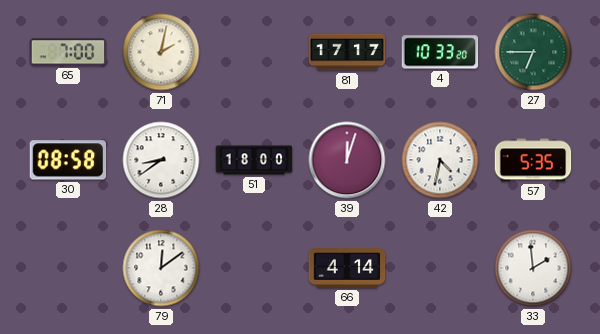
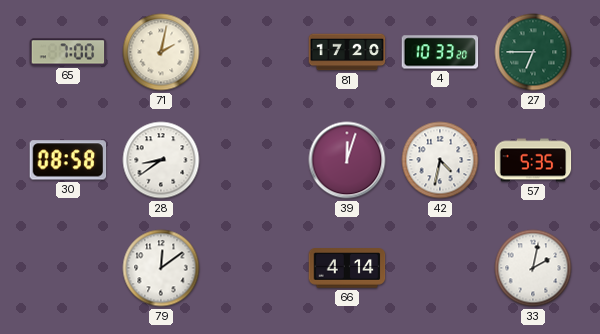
81: 17:17 -> 17:20
51: 18:00 -> none
33: 1:59 -> 2:02
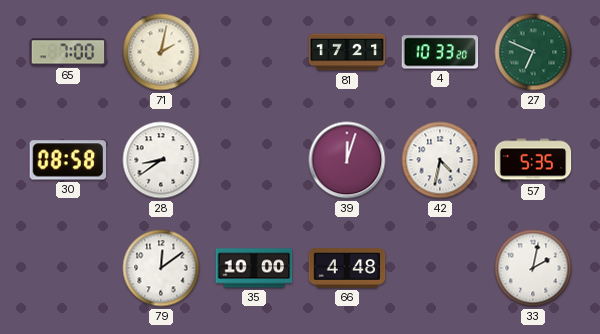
81: 17:20 -> 17:21
27: 6:45 -> 6:49
35: none -> 10:00
66: 4:14 -> 4:48
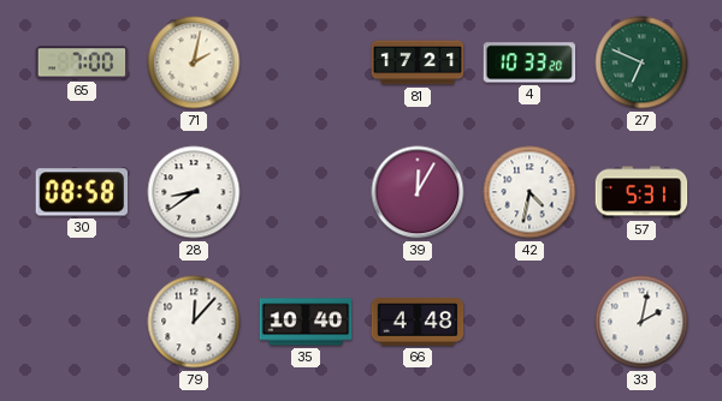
39: 12:03 -> 12:05
57: 5:35 -> 5:31
79: 12:09 -> 12:07
35: 10:00 -> 10:40
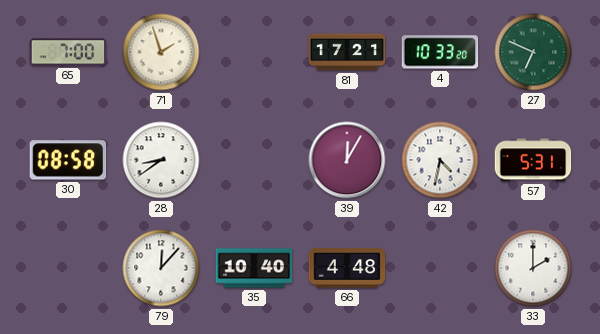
71: 2:02 -> 1:57
33: 2:02 -> 2:00
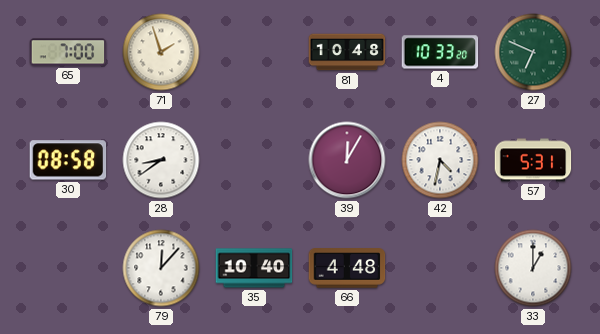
81: 17:21 -> 10:48
33: 2:00 -> 1:00
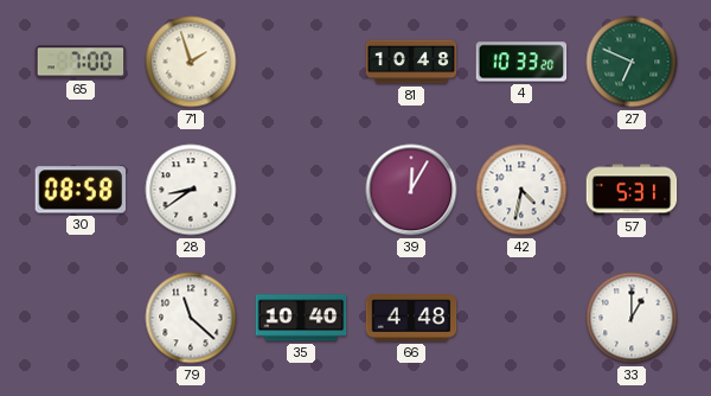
79: 12:07 -> 11:22
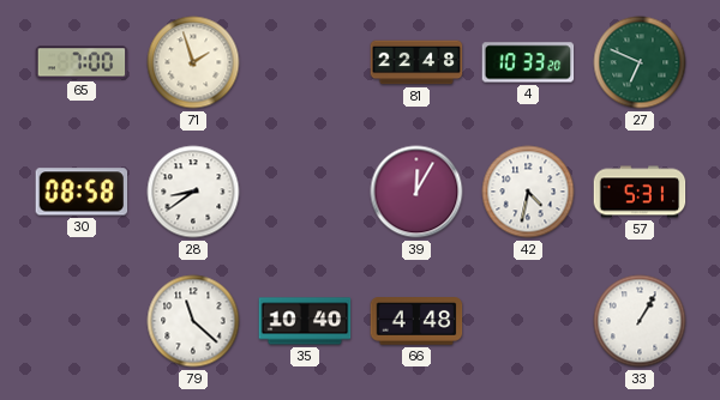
81: 10:48 -> 22:48
33: 1:00 -> 1:05
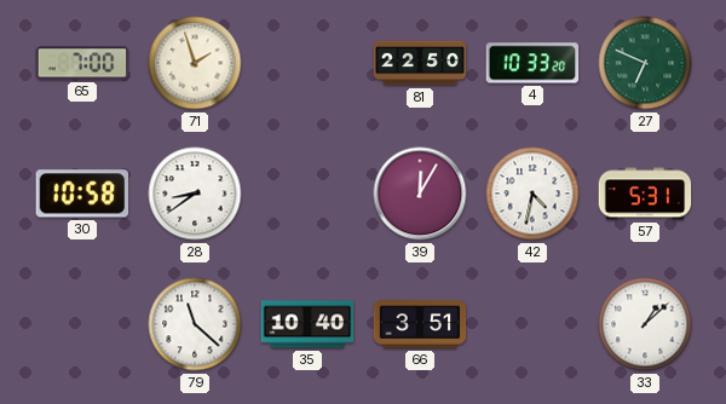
81: 22:48 -> 22:50
30: 08:58 -> 10:58
66: 4:48 -> 3:51
33: 1:05 -> 1:08
